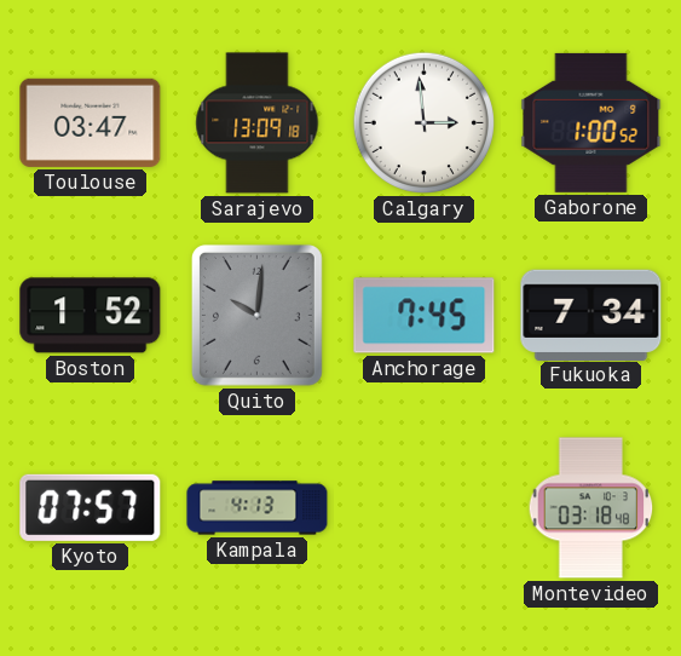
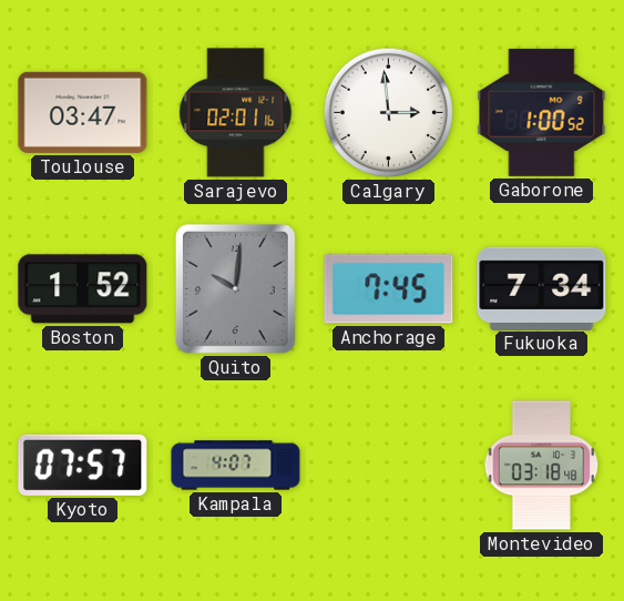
Sarajevo: 13:09 -> 02:01
Kampala: 4:13 -> 4:07
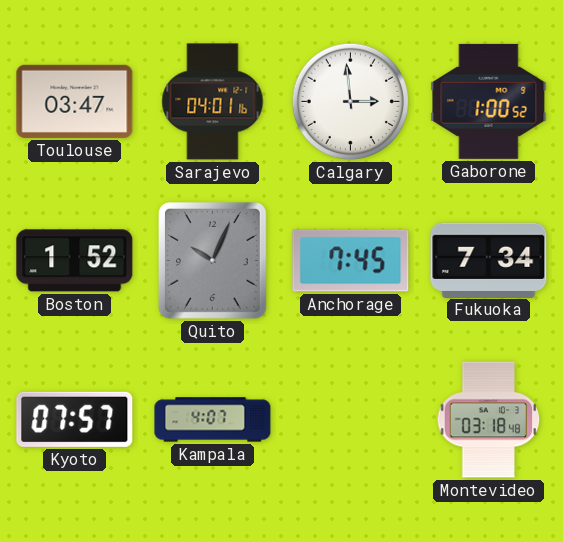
Sarajevo: 02:01 -> 04:01
Quito: 10:01 -> 10:04
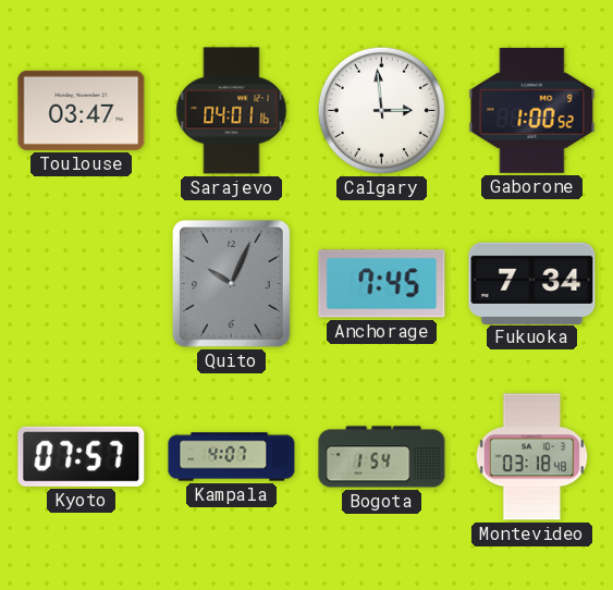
Boston: 1:52 -> none
Bogota: none -> 1:54
